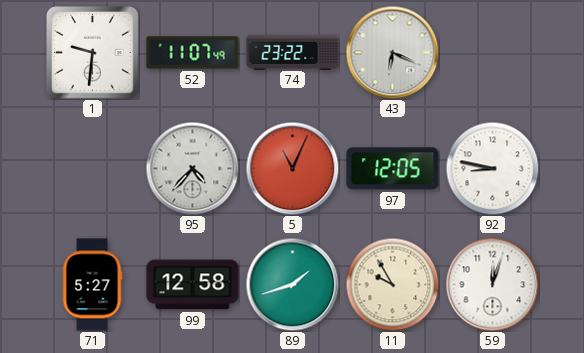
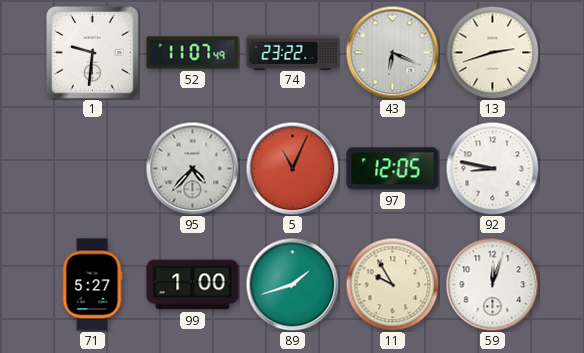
13: none -> 2:42
99: 12:58 -> 1:00
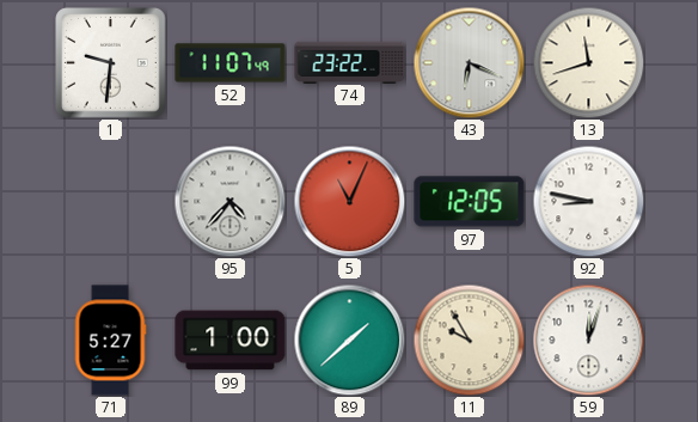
13: 2:42 -> 11:42
89: 1:42 -> 1:38
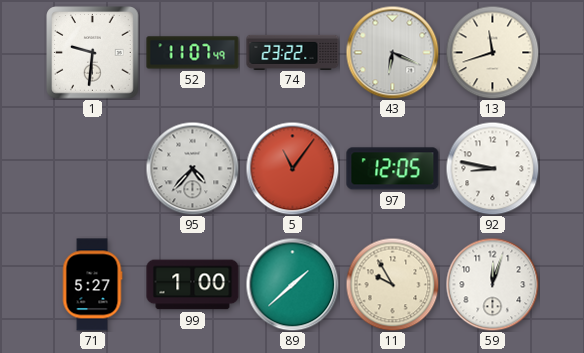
5: 11:04 -> 11:06
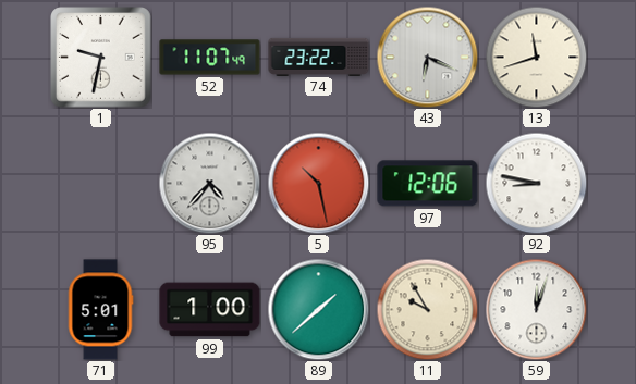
1: 9:31 -> 9:32
5: 11:06 -> 10:28
97: 12:05 -> 12:06
71: 5:27 -> 5:01
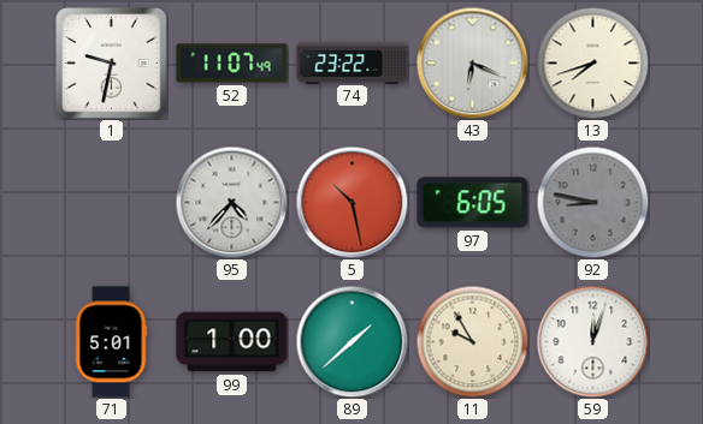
13: 11:42 -> 7:42
97: 12:06 -> 6:05
92 dial: white -> grey
